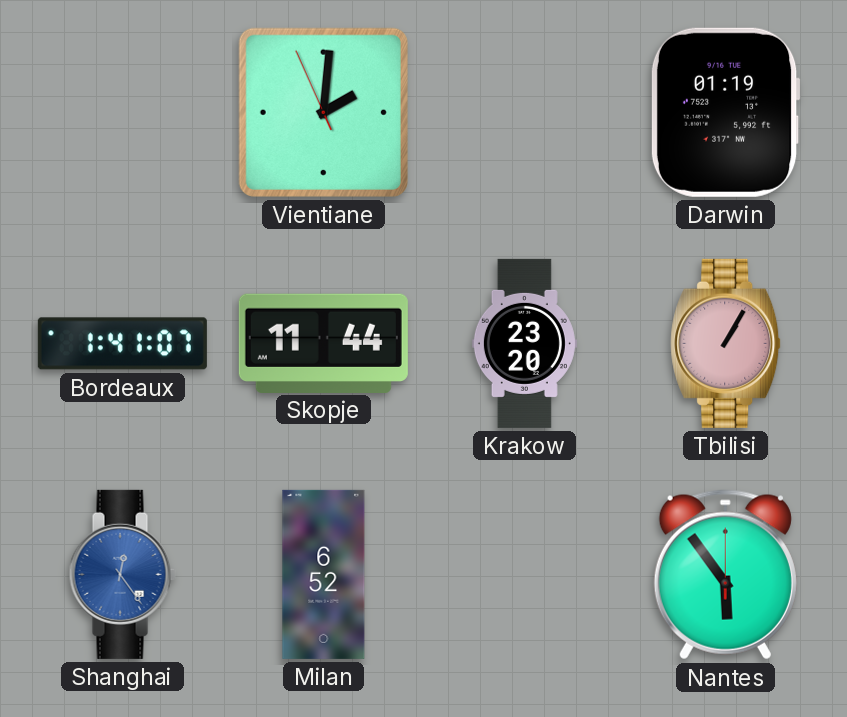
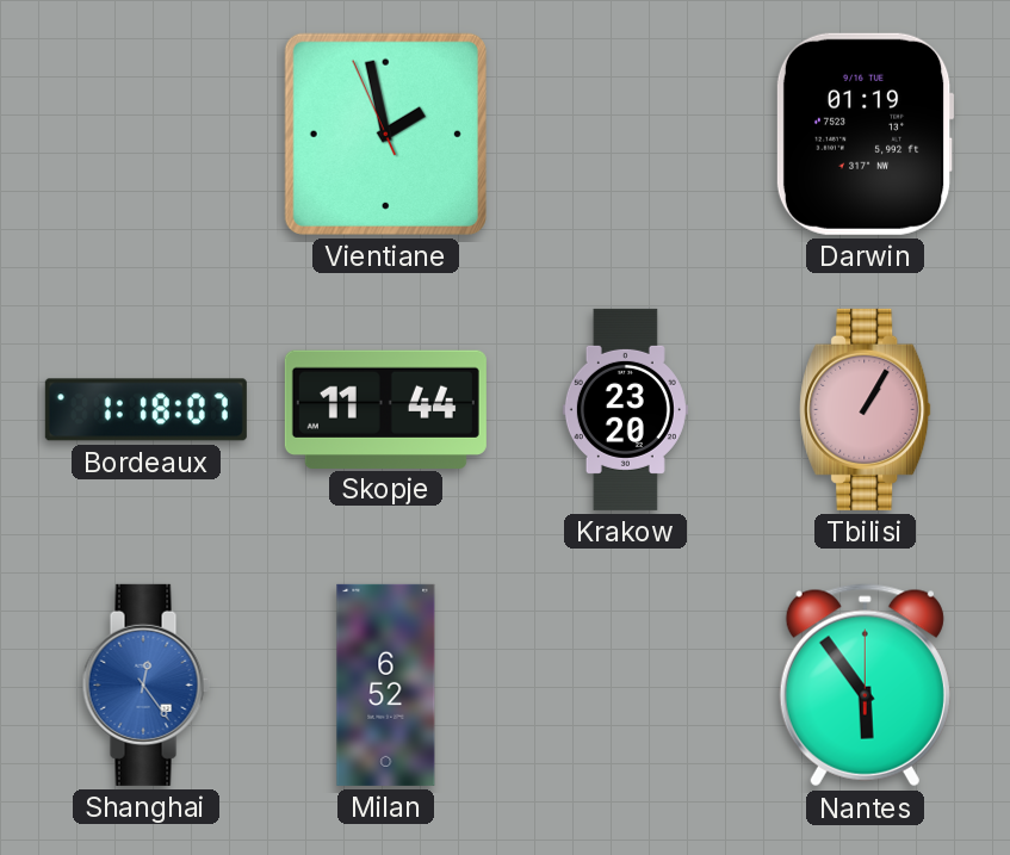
Vientiane: 2:00 -> 1:57
Bordeaux: 1:41 -> 1:18
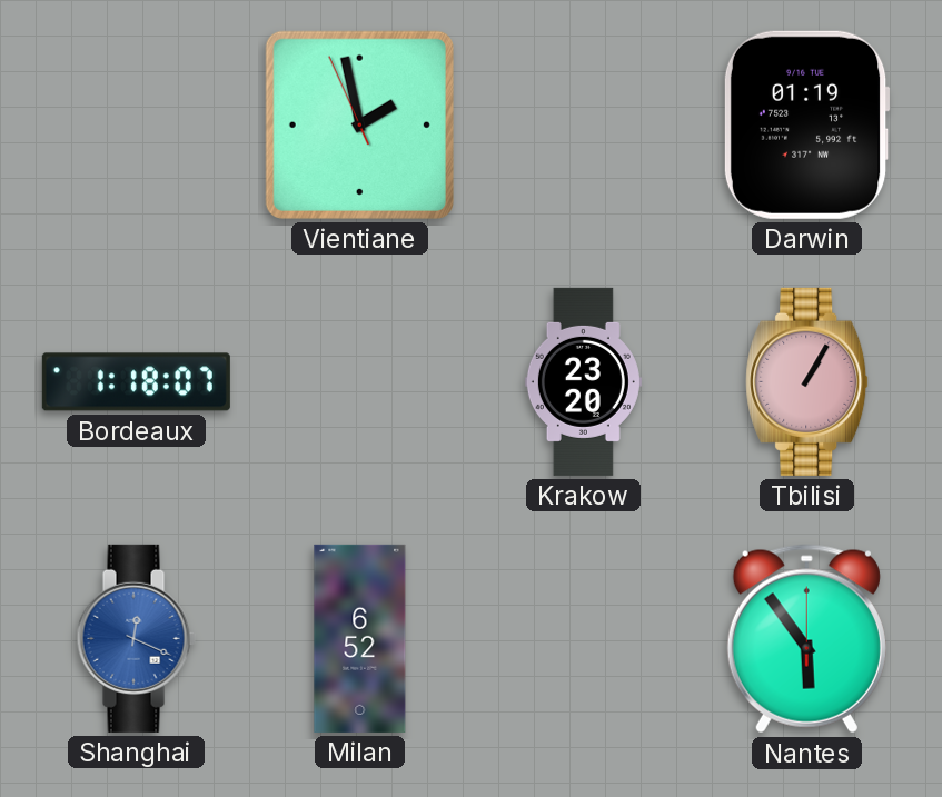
Skopje: 11:44 -> none
Shanghai: 12:24 -> 12:19
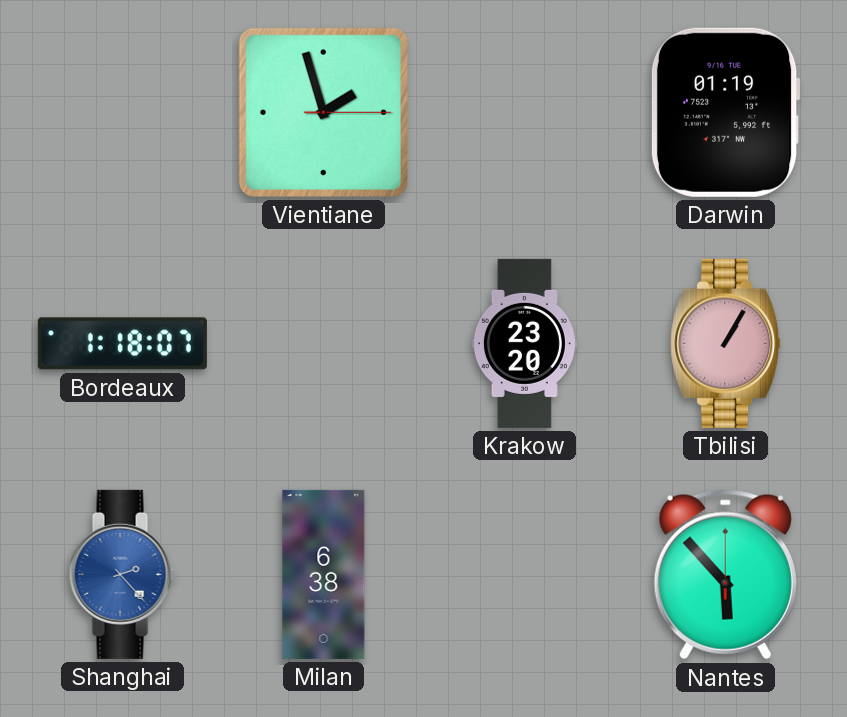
Vientiane: 1:57:56 -> 1:57:15
Shanghai: 12:19 -> 2:23
Milan: 6:52 -> 6:38
Nantes: 5:54 -> 5:53
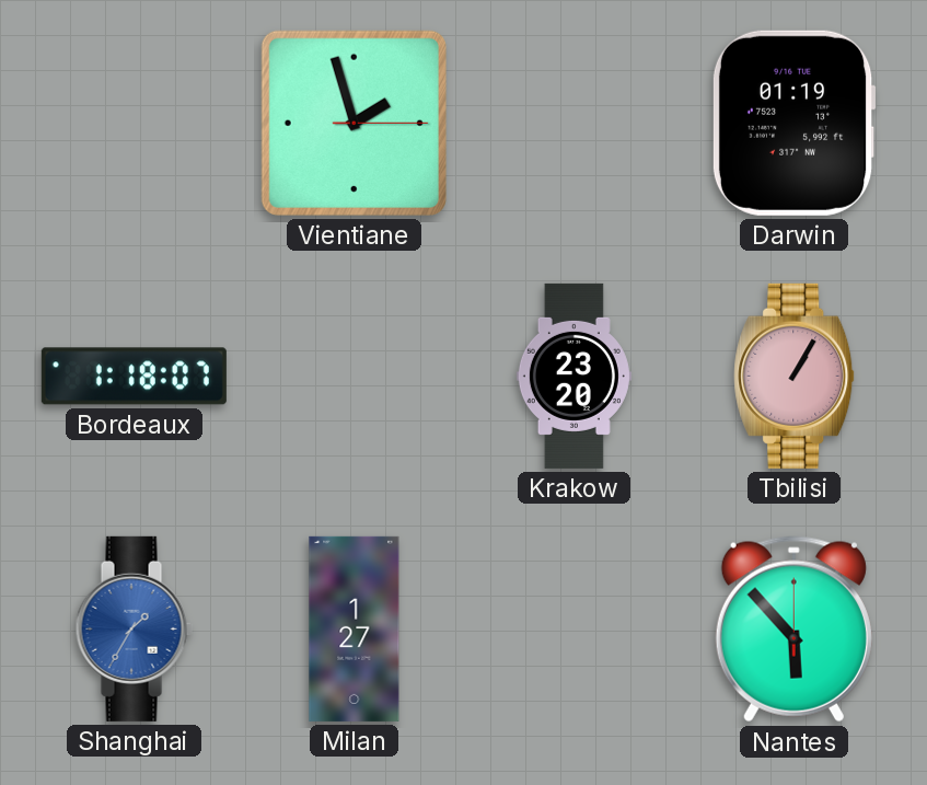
Shanghai: 2:23 -> 1:35
Milan: 6:38 -> 1:27
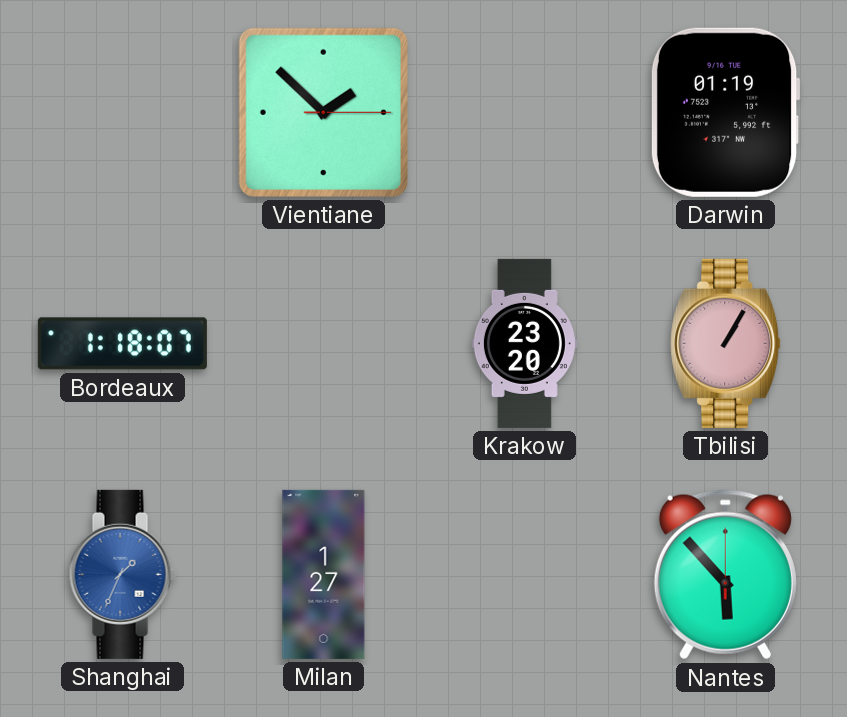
Vientiane: 1:57 -> 1:52
Shanghai: 1:35 -> 1:34
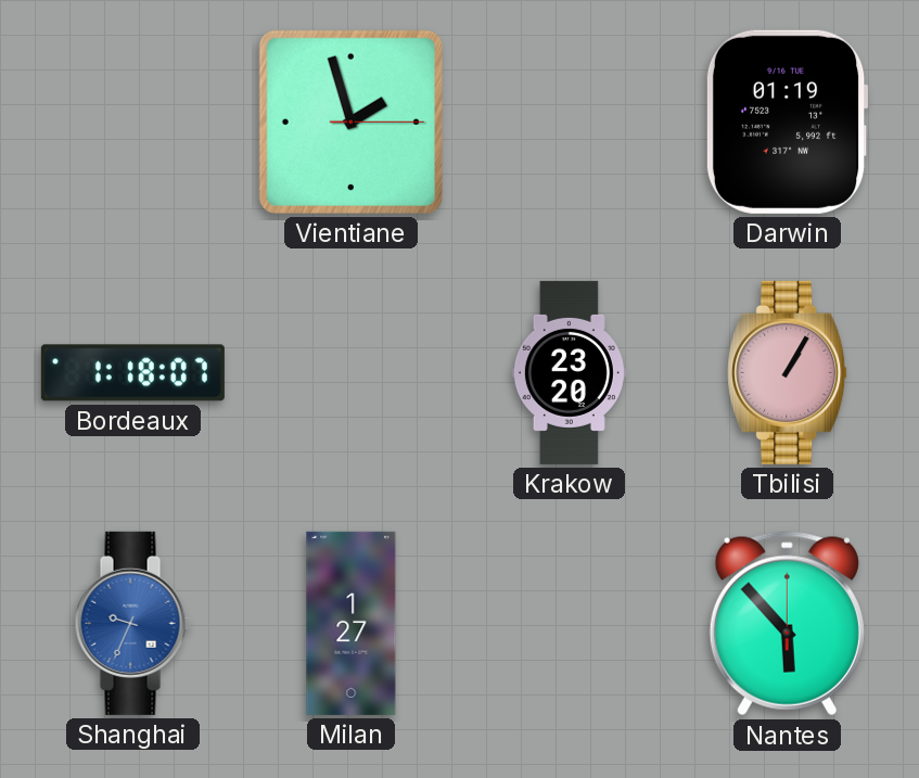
Vientiane: 1:52 -> 1:57
Shanghai: 1:34 -> 9:34
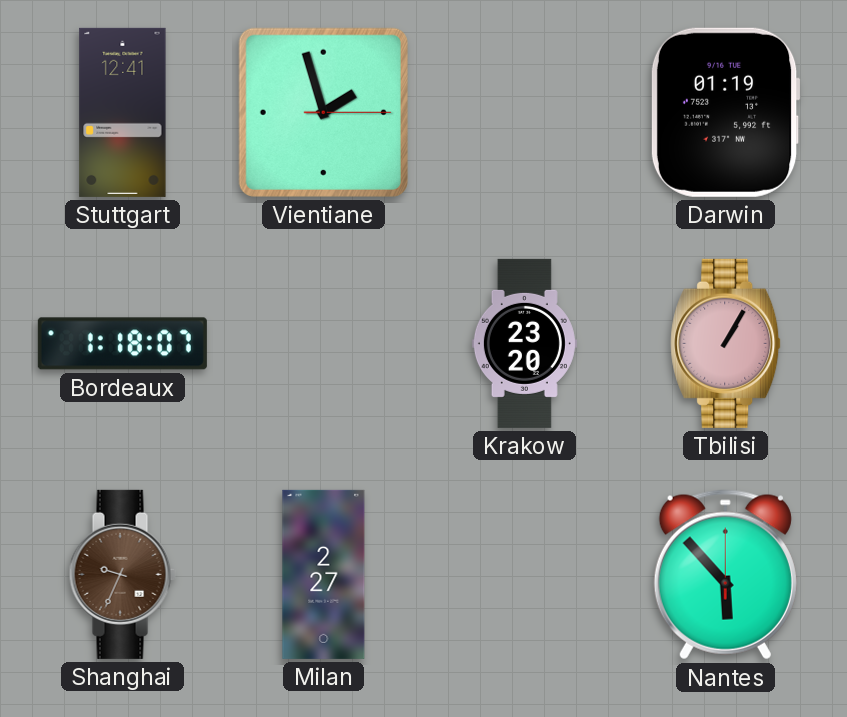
Stuttgart: none -> 12:41
Shanghai dial: blue -> brown
Milan: 1:27 -> 2:27
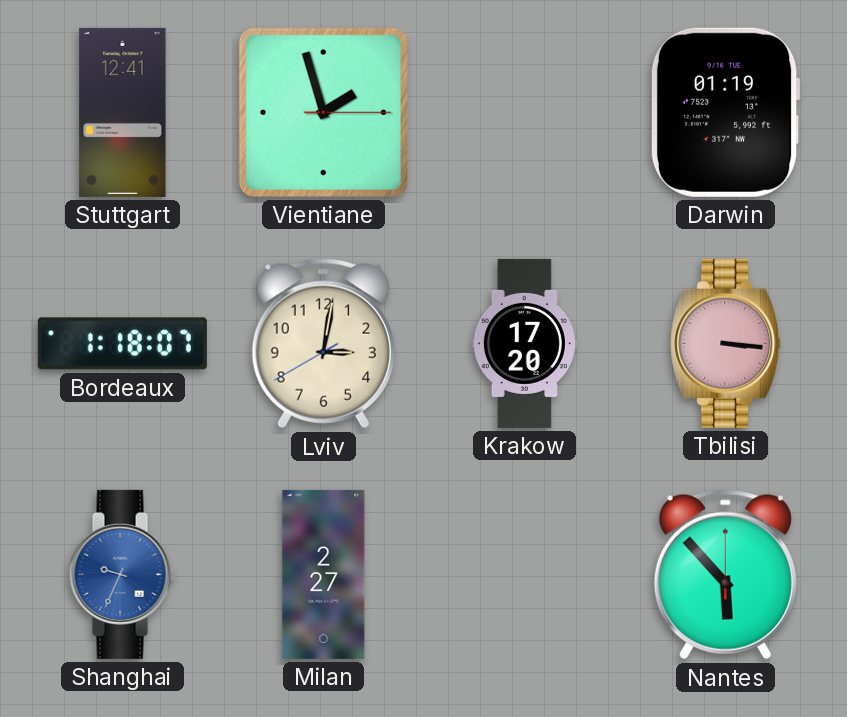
Lviv: none -> 3:01
Krakow: 23:20 -> 17:20
Tbilisi: 1:05 -> 3:16
Shanghai dial: brown -> blue
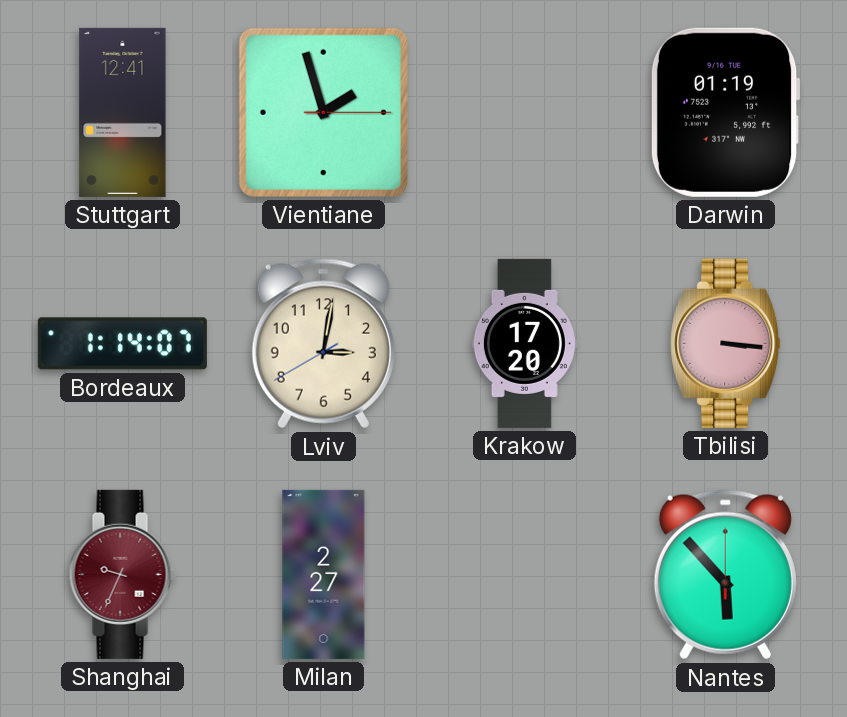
Bordeaux: 1:18 -> 1:14
Shanghai dial: blue -> burgundy
